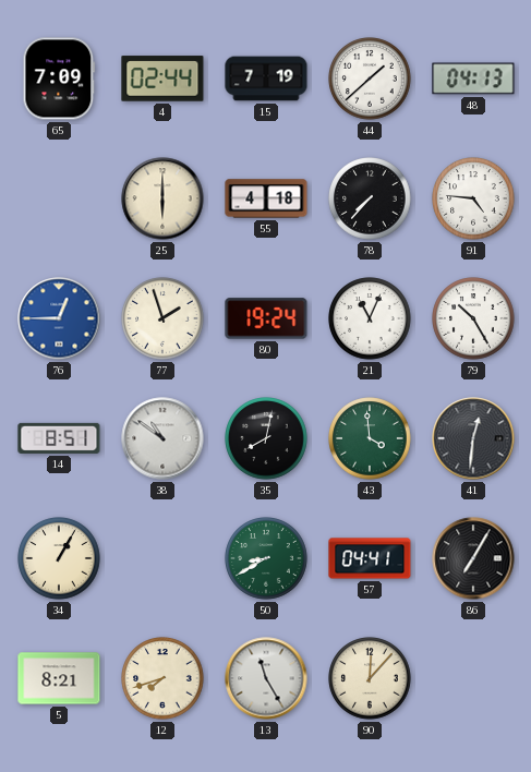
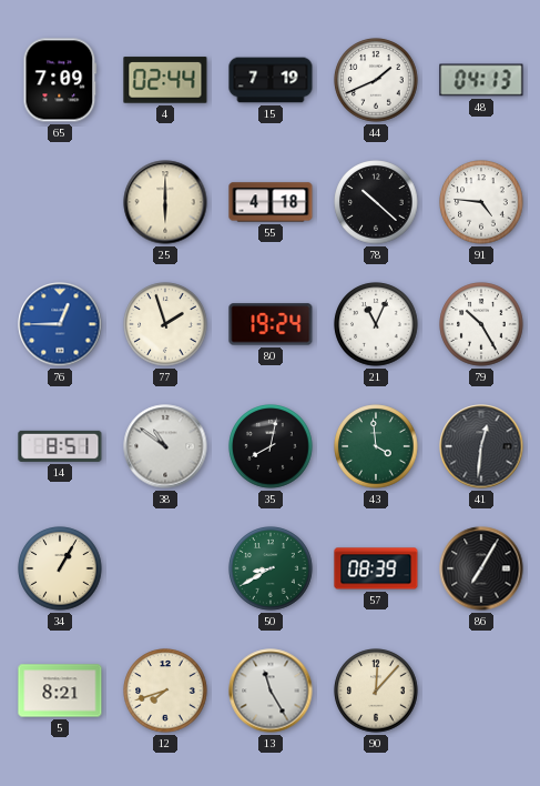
44: 1:38 -> 1:41
78: 7:37 -> 10:22
57: 04:41 -> 08:39
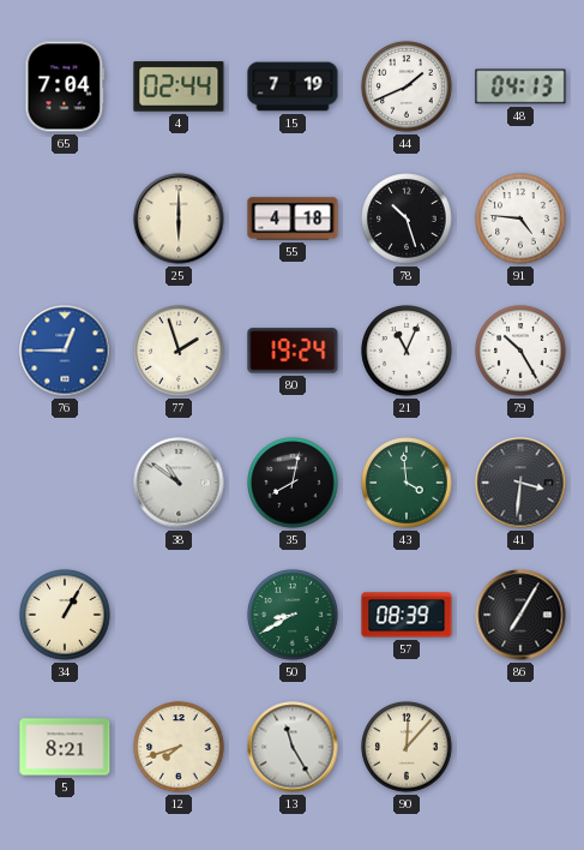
65: 7:09 -> 7:04
78: 10:22 -> 10:27
14: 8:51 -> none
41: 12:31 -> 3:31
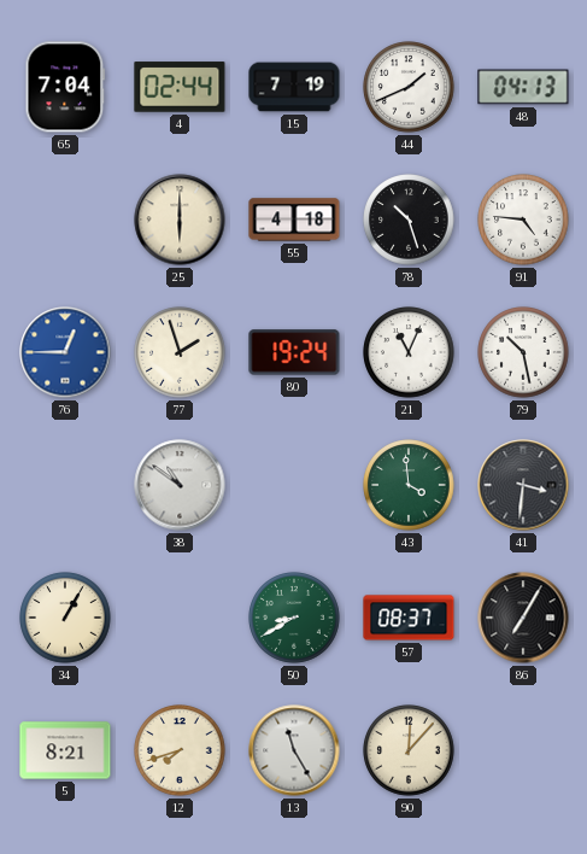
79: 10:25 -> 10:28
35: 8:02 -> none
57: 08:39 -> 08:37
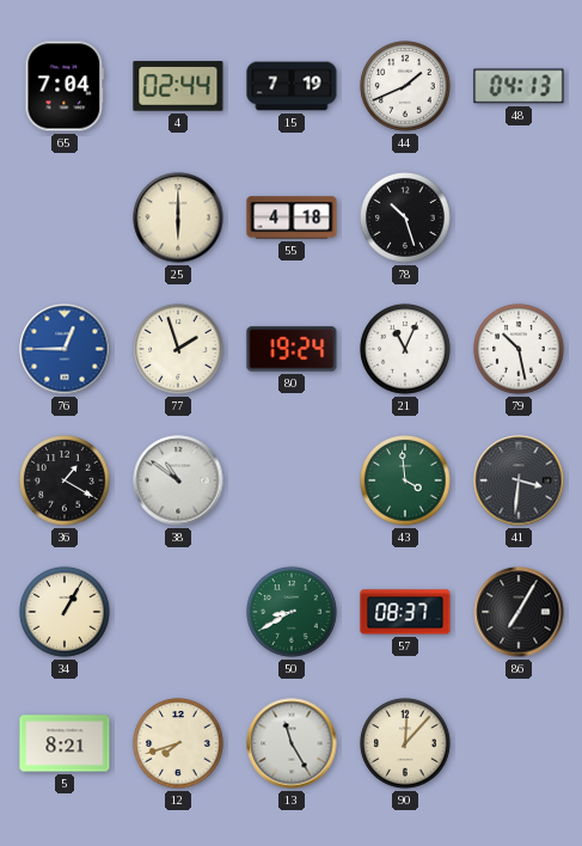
91: 4:46 -> none
36: none -> 1:20
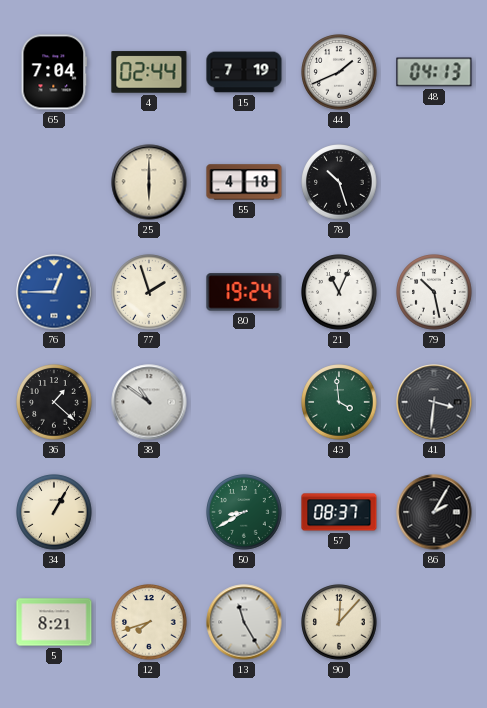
36: 1:20 -> 1:22
86: 7:05 -> 2:05
